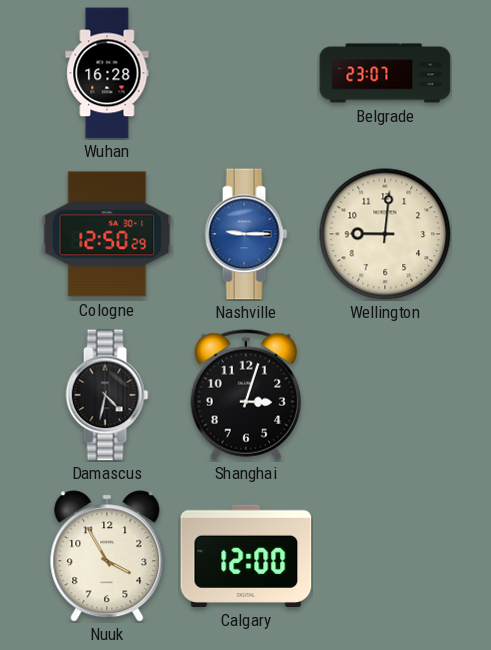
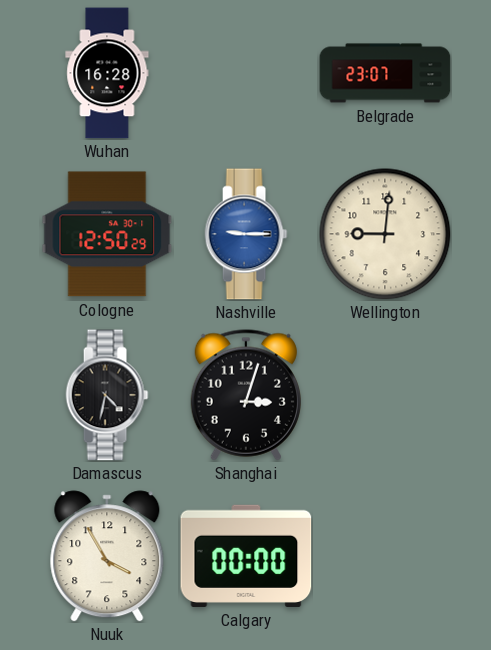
Calgary: 12:00 -> 00:00
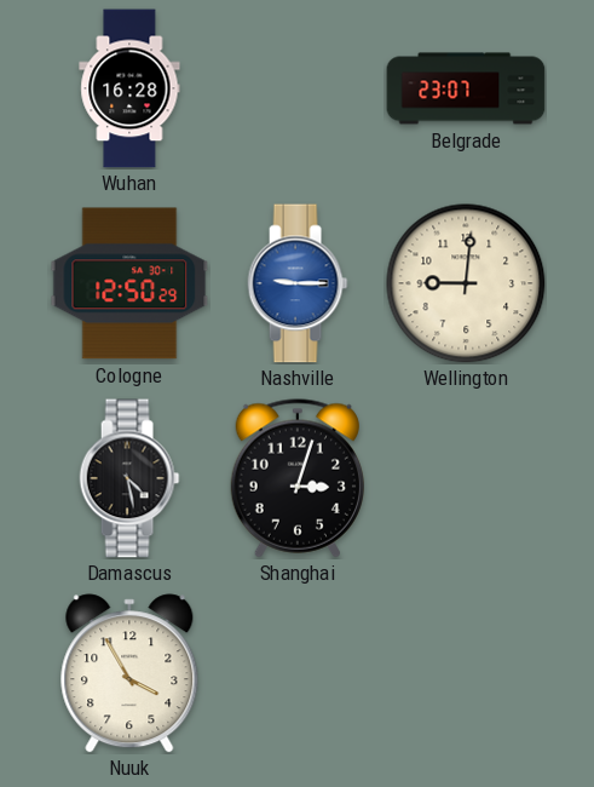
Damascus: 4:32 -> 4:28
Calgary: 00:00 -> none
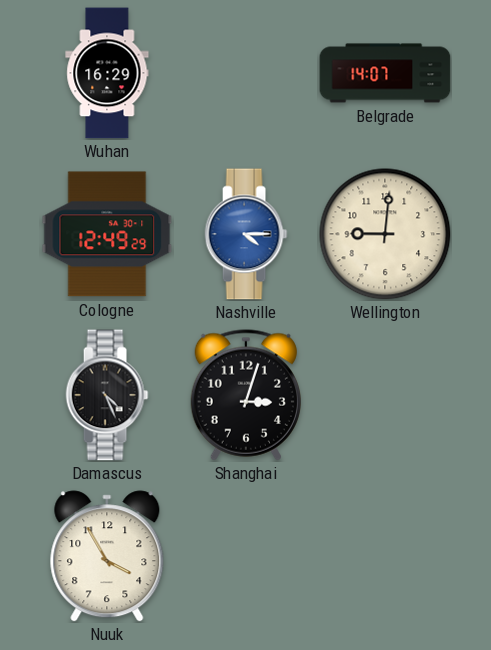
Wuhan: 16:28 -> 16:29
Belgrade: 23:07 -> 14:07
Cologne: 12:50 -> 12:49
Nashville: 9:15 -> 4:15
Damascus: 4:28 -> 4:26
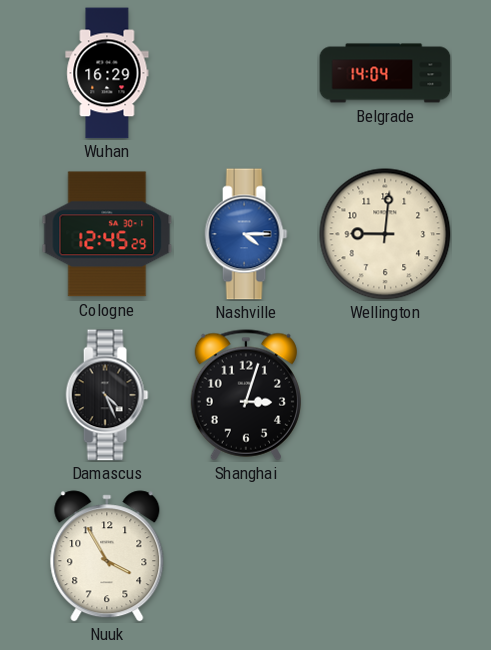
Belgrade: 14:07 -> 14:04
Cologne: 12:49 -> 12:45
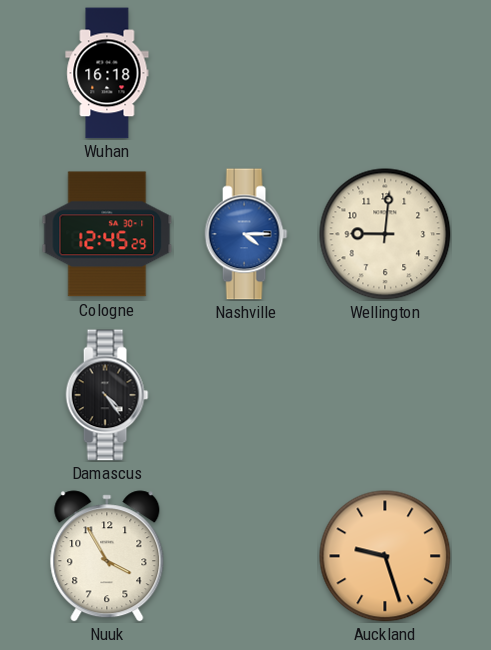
Wuhan: 16:29 -> 16:18
Belgrade: 14:04 -> none
Damascus: 4:26 -> 4:24
Shanghai: 3:03 -> none
Auckland: none -> 9:27
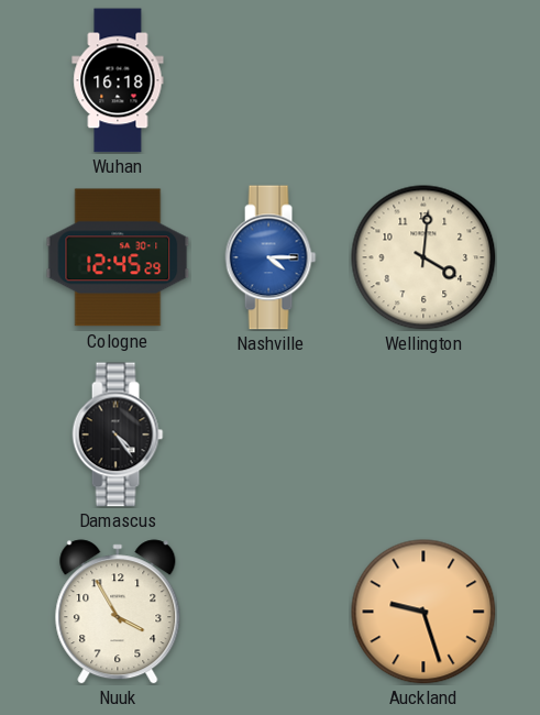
Wellington: 9:01 -> 4:01
